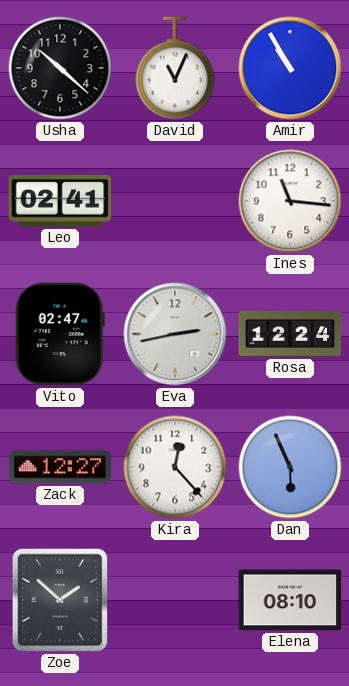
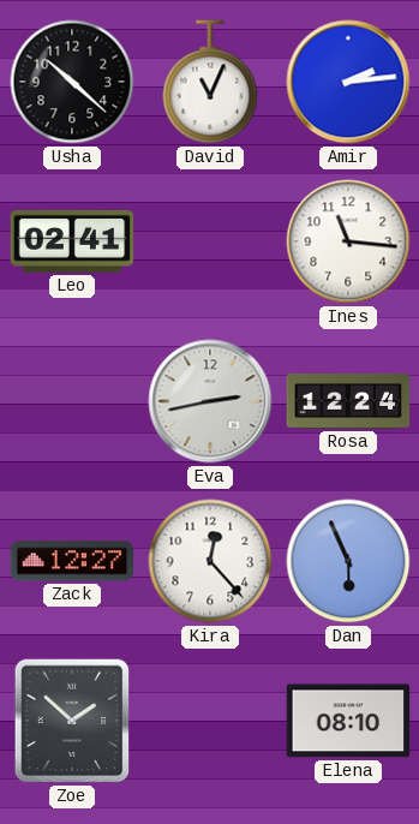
Amir: 10:55 -> 2:14
Vito: 02:47 -> none
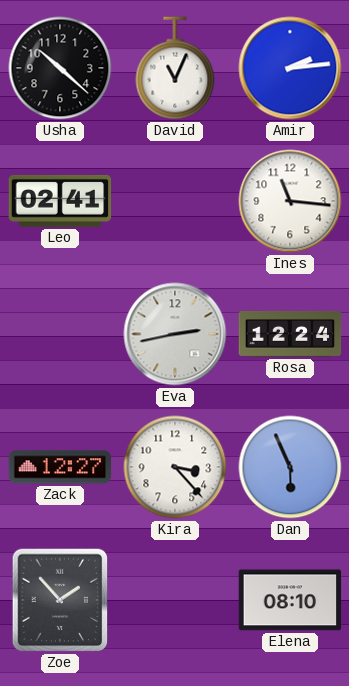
Kira: 12:23 -> 3:23
Zoe: 1:52 -> 1:53
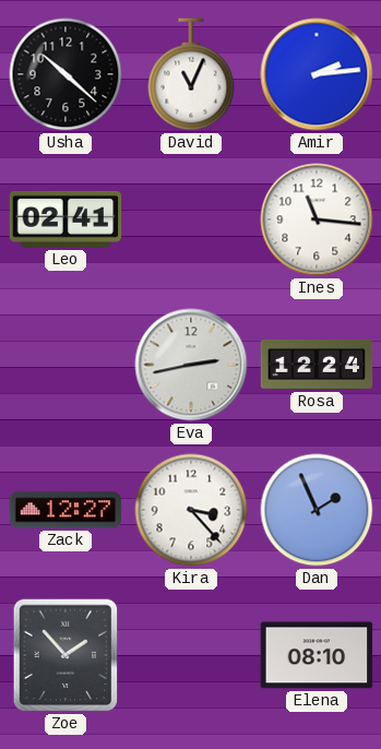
Dan: 5:56 -> 1:56
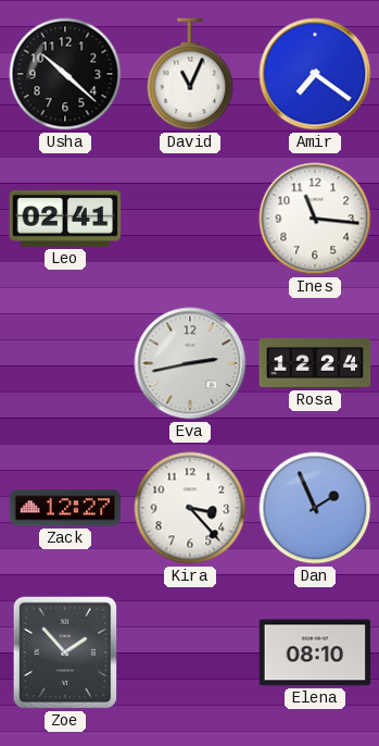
Amir: 2:14 -> 7:21
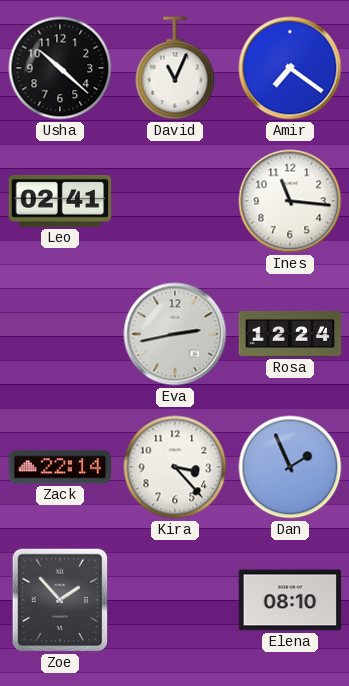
Zack: 12:27 -> 22:14
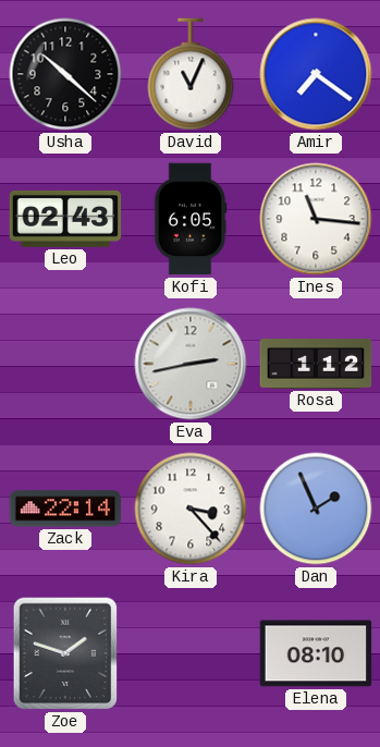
Leo: 02:41 -> 02:43
Kofi: none -> 6:05
Rosa: 12:24 -> 1:12
Zoe: 1:53 -> 1:48
